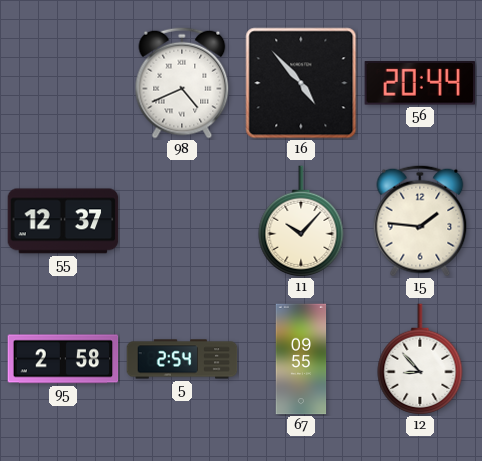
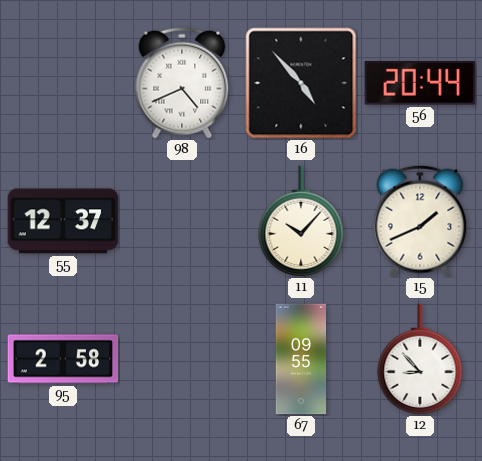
15: 1:46 -> 1:41
5: 2:54 -> none
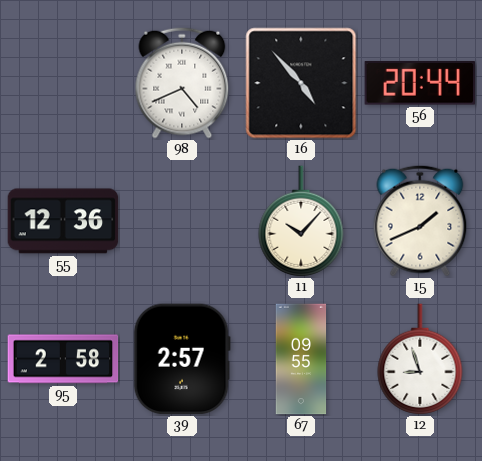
55: 12:37 -> 12:36
39: none -> 2:57
12: 8:53 -> 8:57
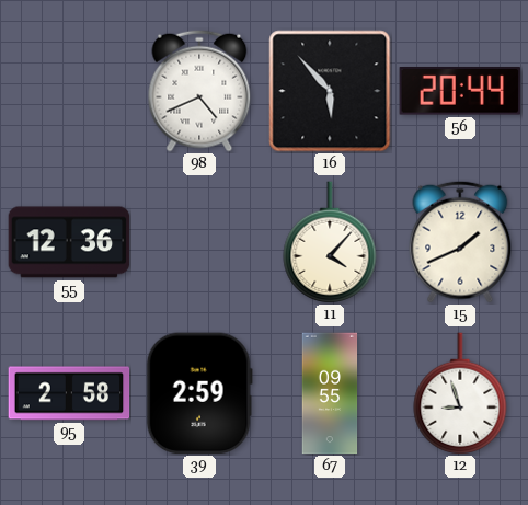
16: 4:53 -> 5:53
11: 10:07 -> 4:07
39: 2:57 -> 2:59
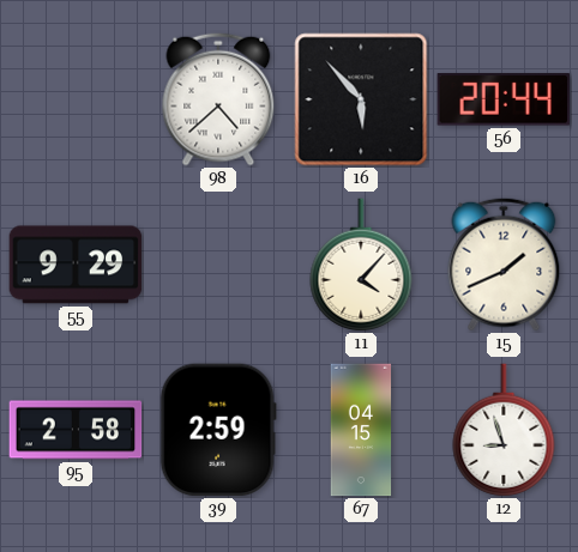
98: 4:41 -> 4:38
55: 12:36 -> 9:29
67: 09:55 -> 04:15
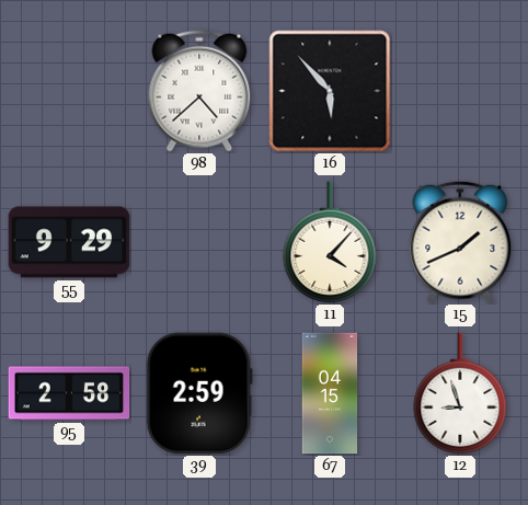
56: 20:44 -> none
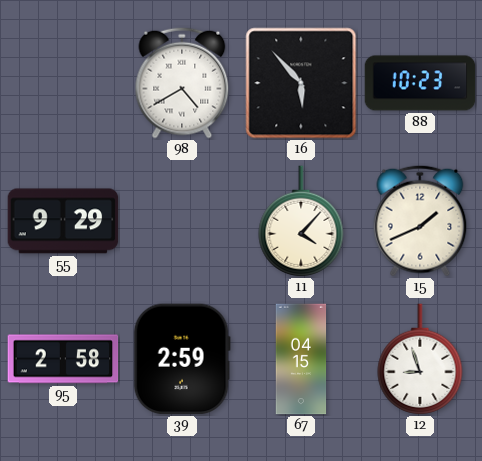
98: 4:38 -> 4:40
88: none -> 10:23
